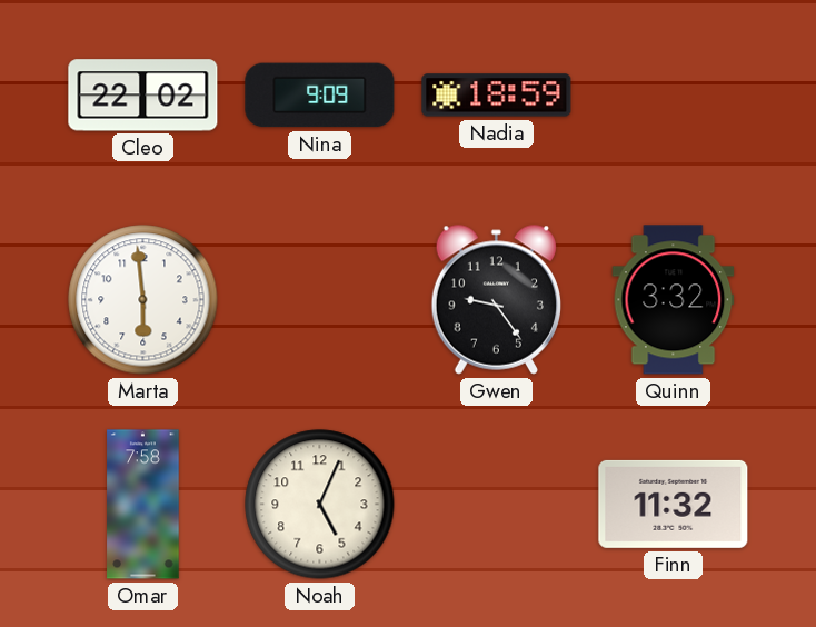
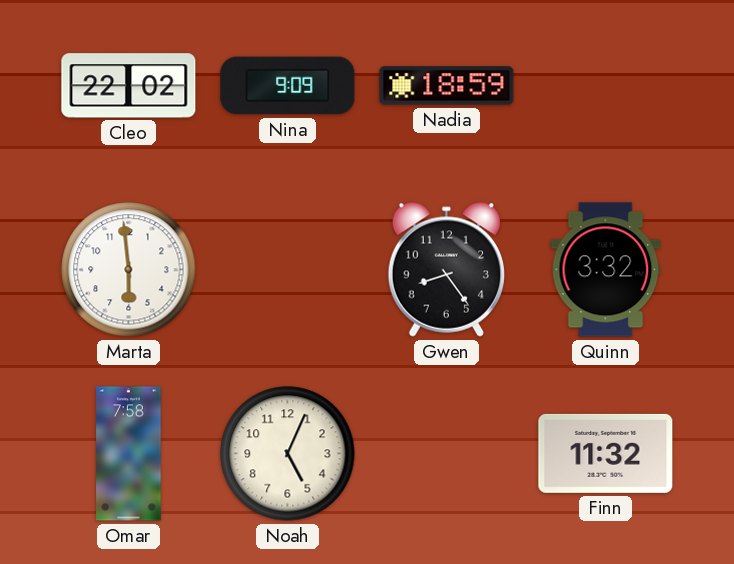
Gwen: 9:24 -> 8:24
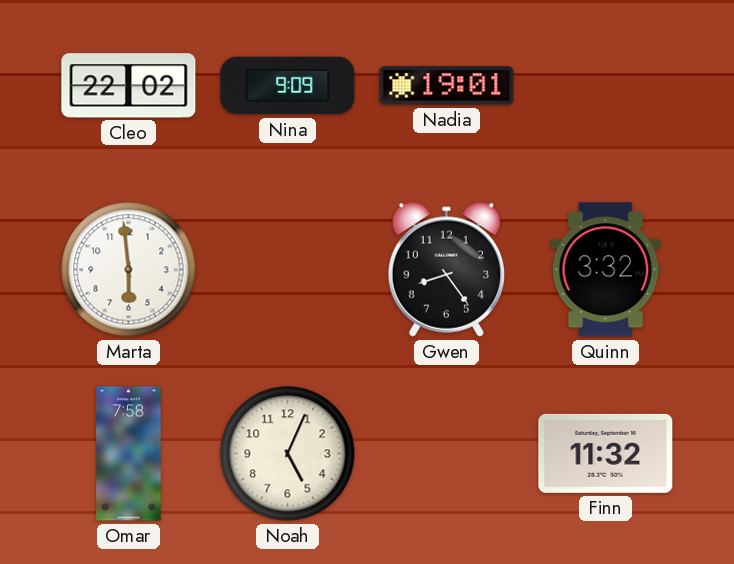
Nadia: 18:59 -> 19:01
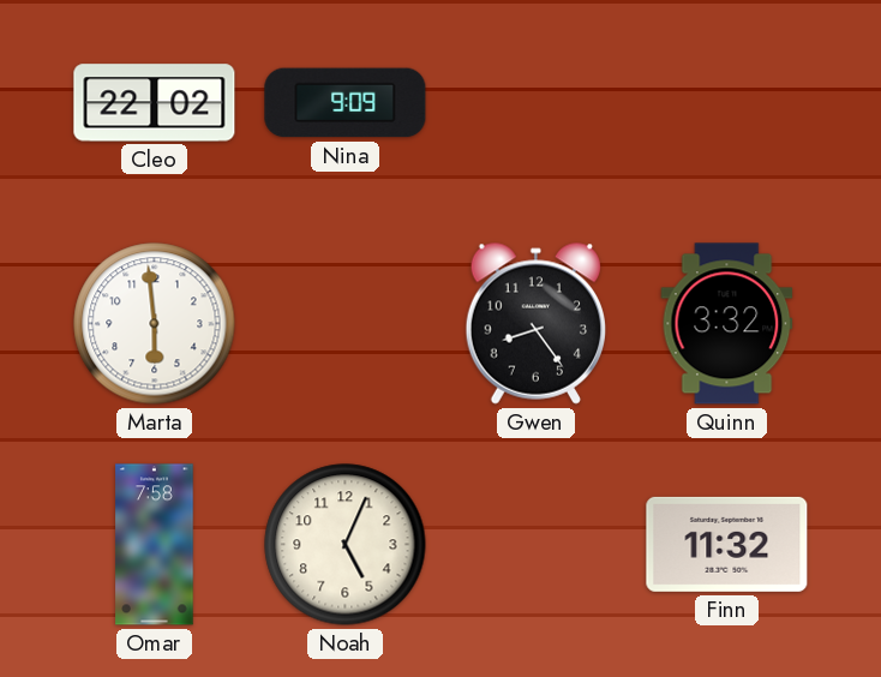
Nadia: 19:01 -> none
